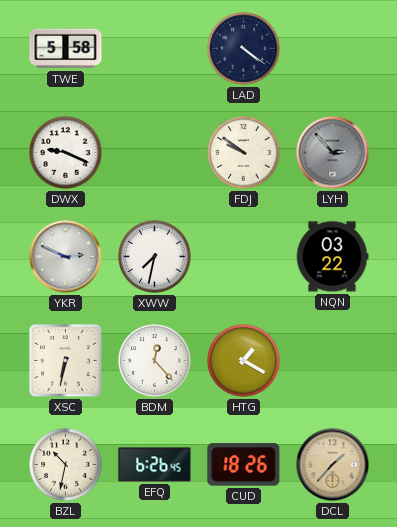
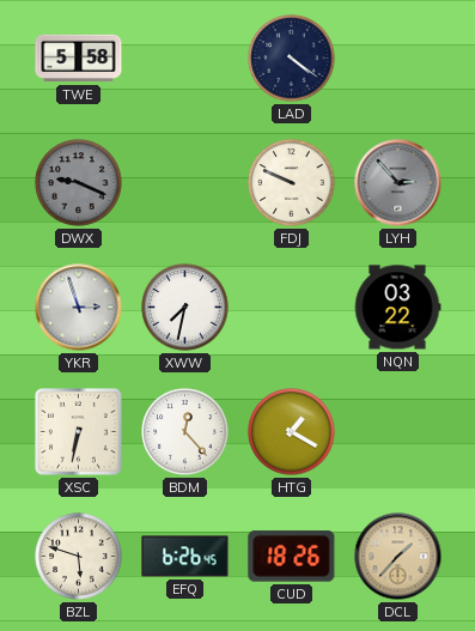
DWX dial: white -> grey
FDJ: 9:51 -> 9:49
YKR: 2:49 -> 2:57
BZL: 10:32 -> 5:48
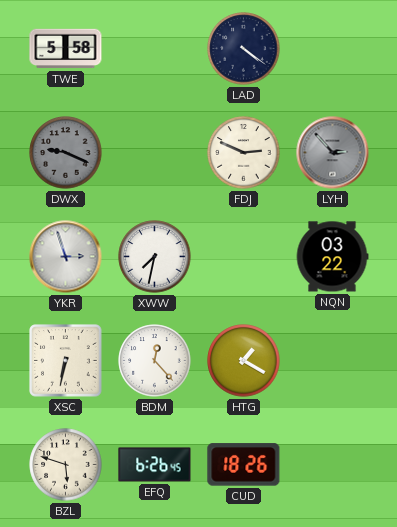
FDJ: 9:49 -> 2:49
DCL: 1:37 -> none
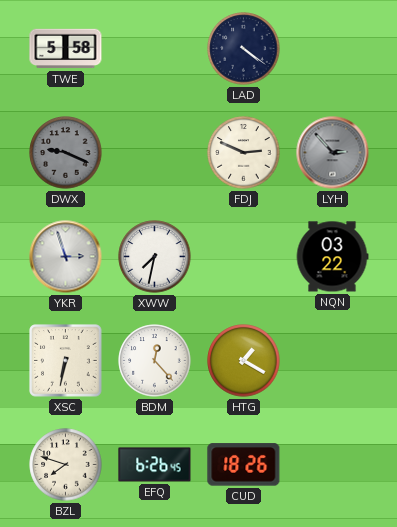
BZL: 5:48 -> 7:48
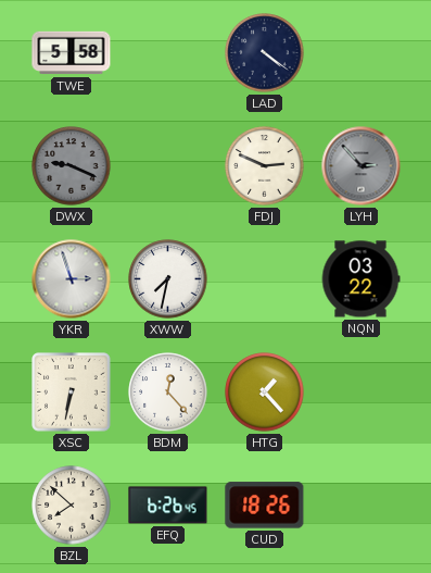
HTG: 1:20 -> 1:23
BZL: 7:48 -> 7:52
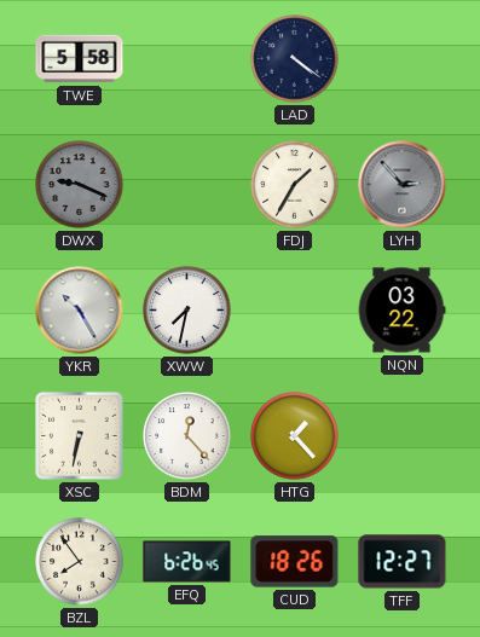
FDJ: 2:49 -> 1:35
YKR: 2:57 -> 10:25
BZL: 7:52 -> 7:54
TFF: none -> 12:27
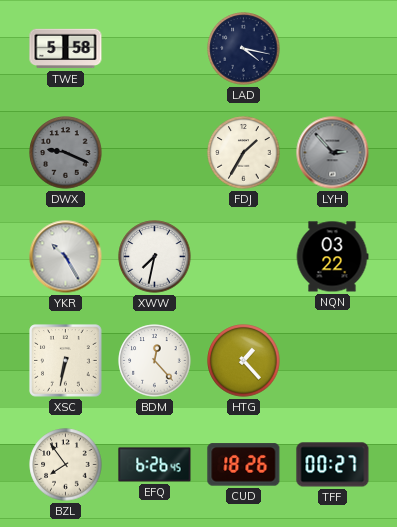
LAD: 4:21 -> 4:17
TFF: 12:27 -> 00:27
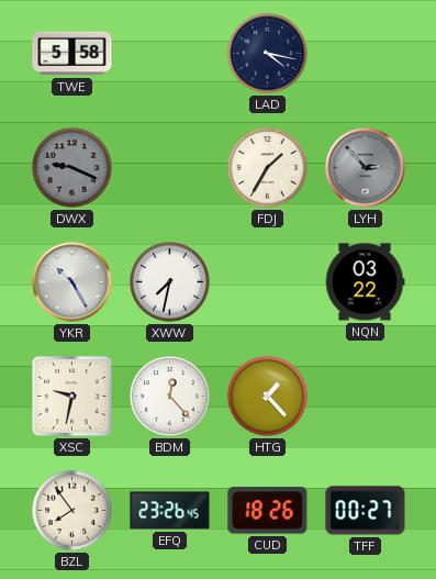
XSC: 6:32 -> 9:32
EFQ: 6:26 -> 23:26
